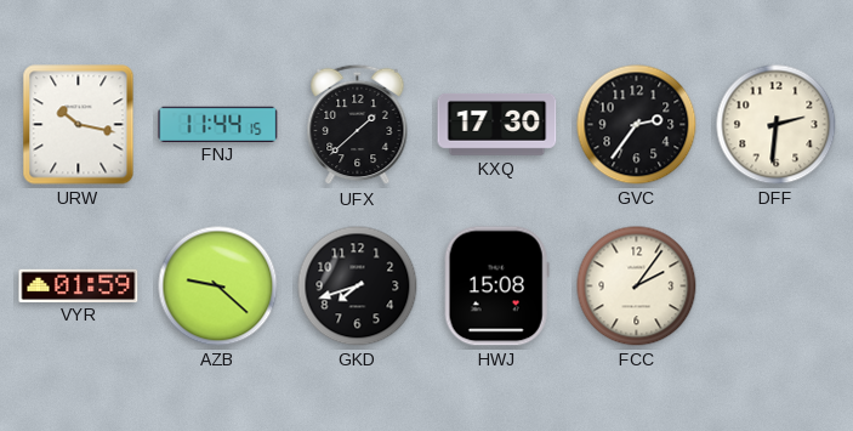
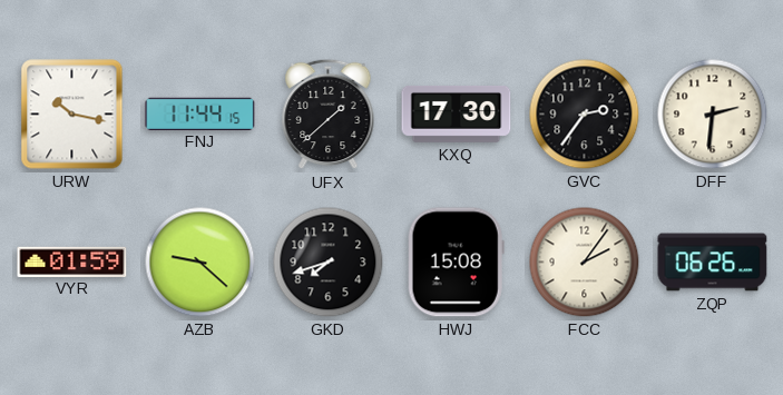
ZQP: none -> 06:26
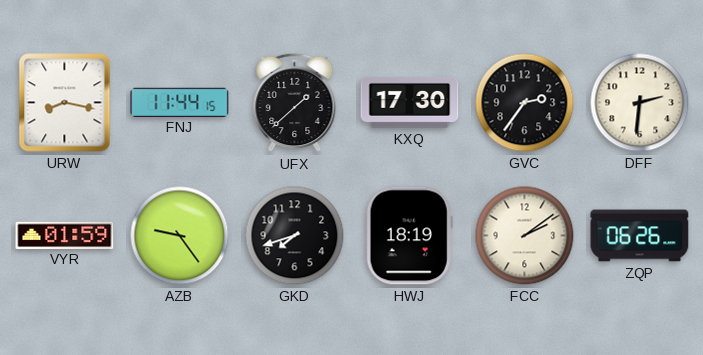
URW: 10:17 -> 8:17
AZB: 9:22 -> 9:24
HWJ: 15:08 -> 18:19
FCC: 2:06 -> 2:09
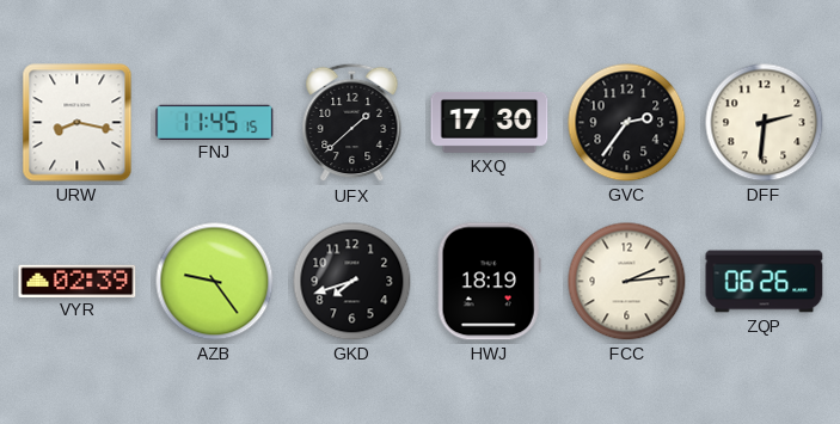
FNJ: 11:44 -> 11:45
VYR: 01:59 -> 02:39
FCC: 2:09 -> 2:14
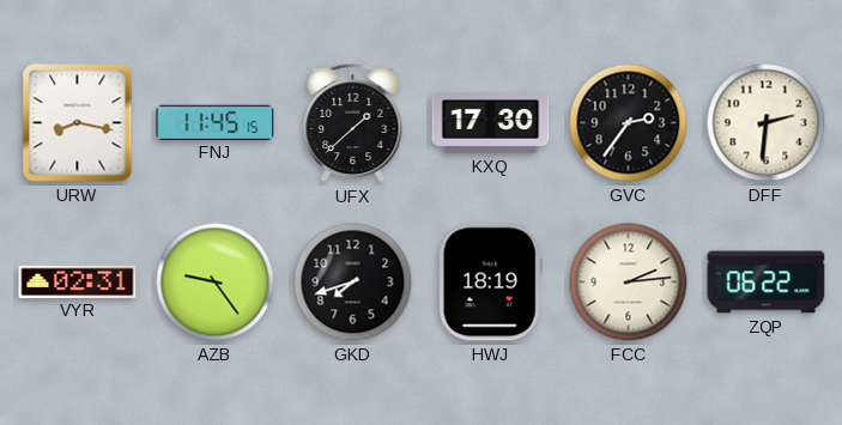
VYR: 02:39 -> 02:31
ZQP: 06:26 -> 06:22
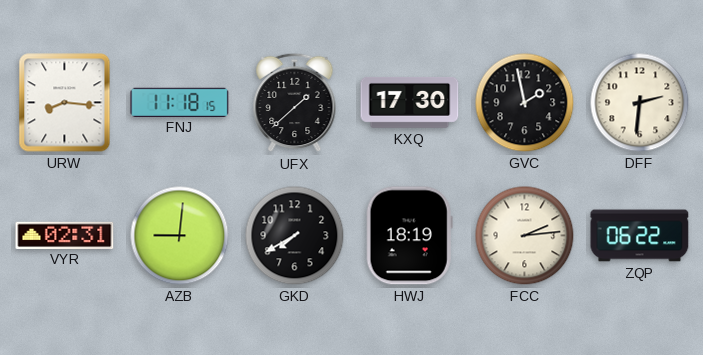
URW: 8:17 -> 8:16
FNJ: 11:45 -> 11:18
GVC: 2:36 -> 1:58
AZB: 9:24 -> 9:01
GKD: 7:42 -> 7:40
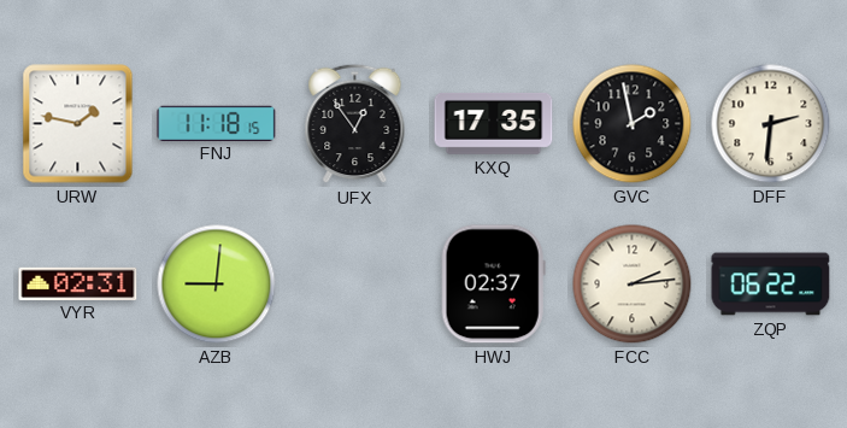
URW: 8:16 -> 1:47
UFX: 1:38 -> 12:54
KXQ: 17:30 -> 17:35
GKD: 7:40 -> none
HWJ: 18:19 -> 02:37
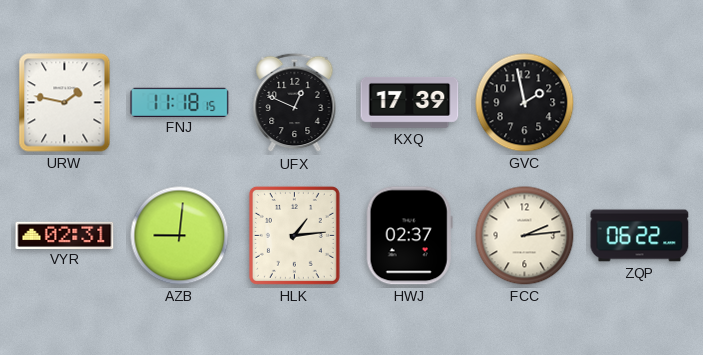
UFX: 12:54 -> 12:49
KXQ: 17:35 -> 17:39
DFF: 2:31 -> none
HLK: none -> 1:14
